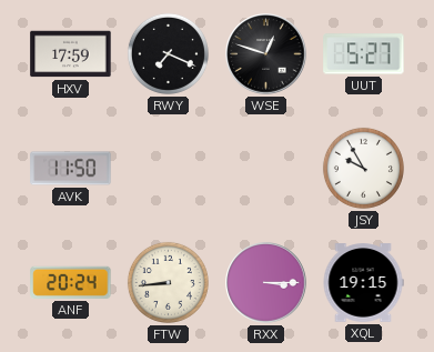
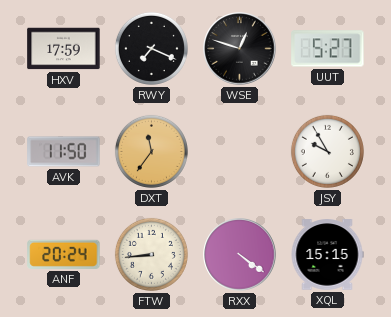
DXT: none -> 11:36
RXX: 3:15 -> 4:21
XQL: 19:15 -> 15:15
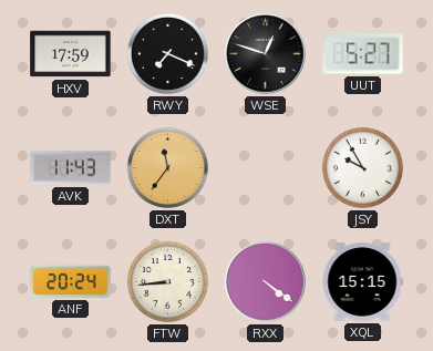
AVK: 11:50 -> 11:43
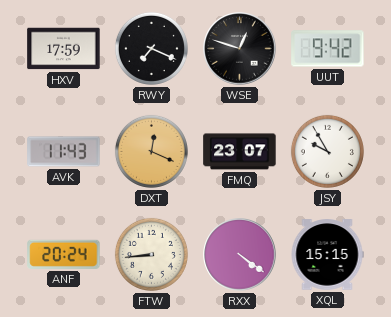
UUT: 5:27 -> 9:42
DXT: 11:36 -> 12:19
FMQ: none -> 23:07
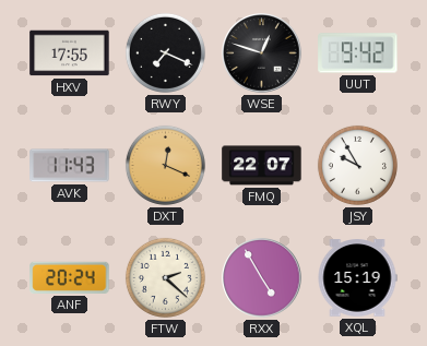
HXV: 17:59 -> 17:55
FMQ: 23:07 -> 22:07
FTW: 8:44 -> 2:22
RXX: 4:21 -> 4:55
XQL: 15:15 -> 15:19
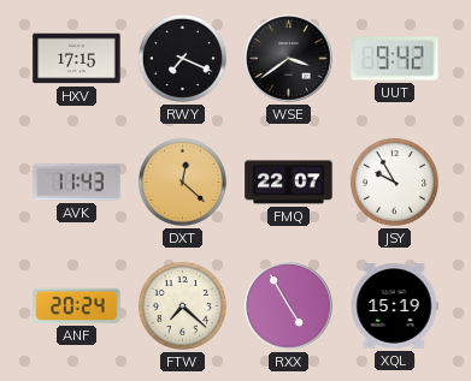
HXV: 17:55 -> 17:15
WSE: 12:48 -> 3:39
DXT: 12:19 -> 12:22
FTW: 2:22 -> 7:22
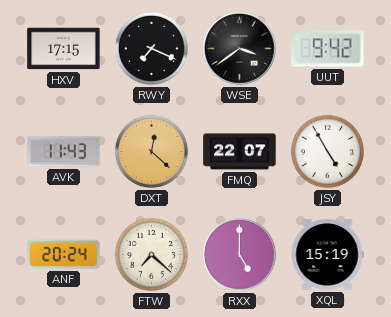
JSY: 9:55 -> 4:55
RXX: 4:55 -> 5:00
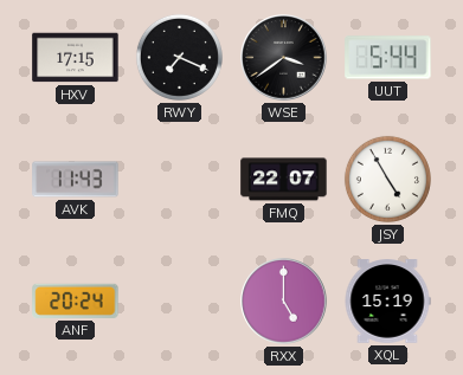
UUT: 9:42 -> 5:44
DXT: 12:22 -> none
FTW: 7:22 -> none
